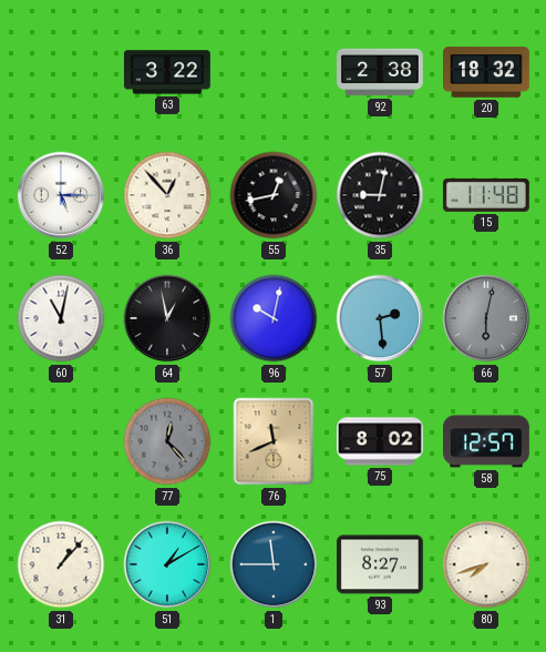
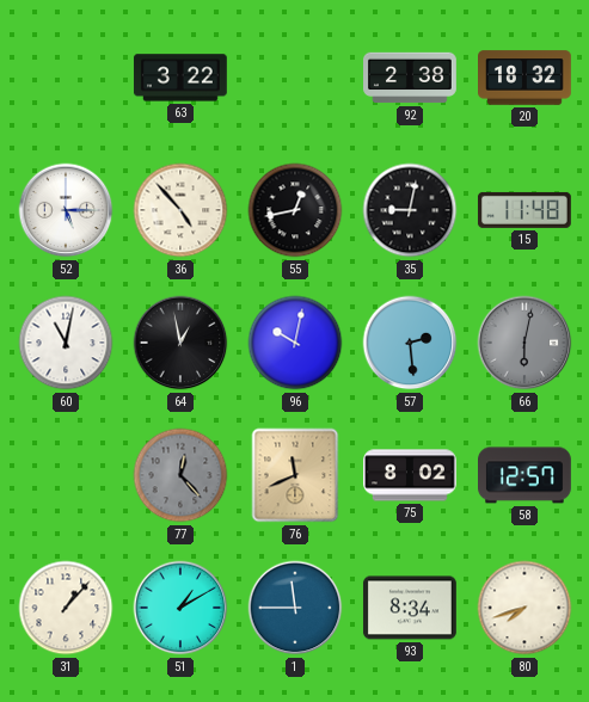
36: 12:53 -> 4:53
93: 8:27 -> 8:34
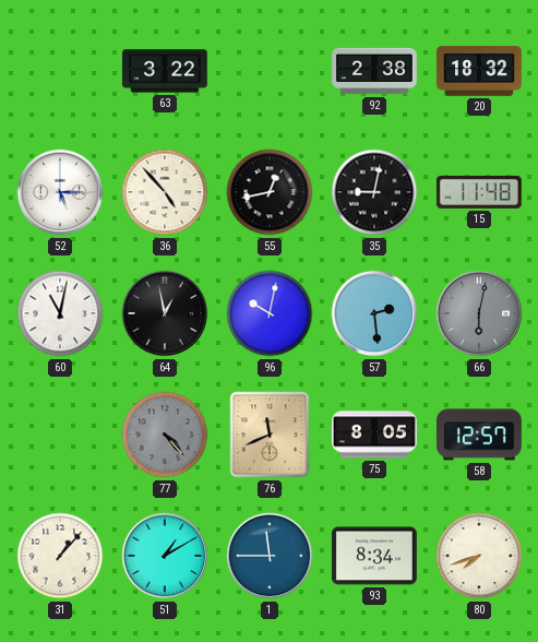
77: 12:23 -> 4:23
75: 8:02 -> 8:05
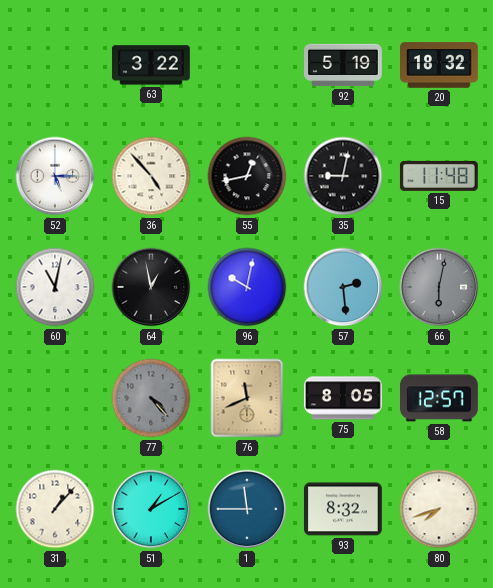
92: 2:38 -> 5:19
93: 8:34 -> 8:32
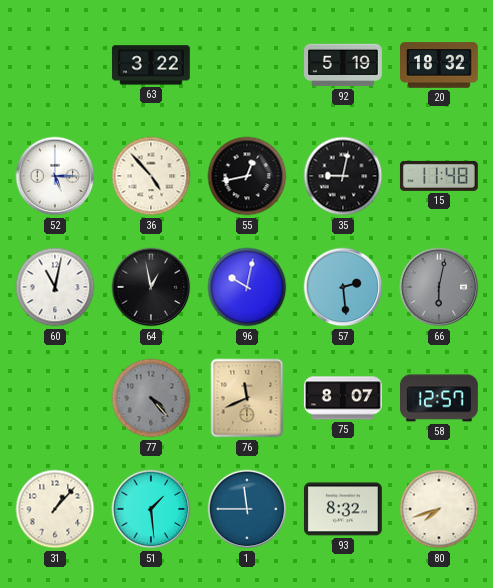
75: 8:05 -> 8:07
51: 1:10 -> 1:29
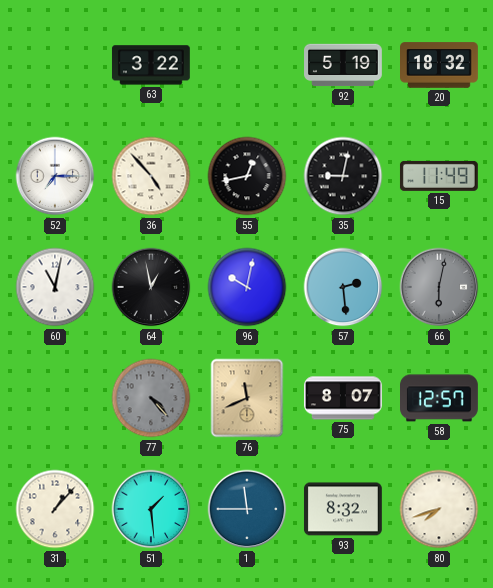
52: 5:15 -> 7:15
15: 11:48 -> 11:49
